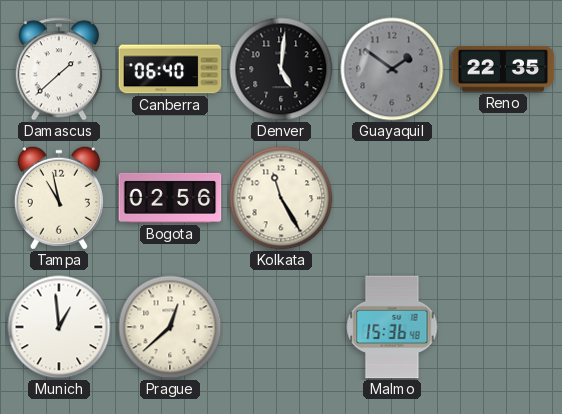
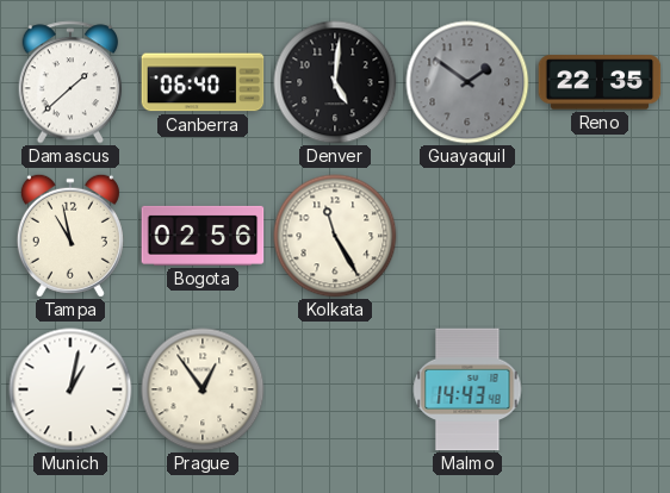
Munich: 12:59 -> 1:02
Prague: 12:38 -> 12:54
Malmo: 15:36 -> 14:43
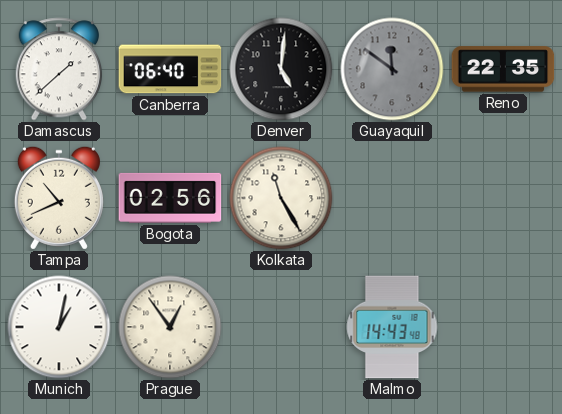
Guayaquil: 1:51 -> 11:51
Tampa: 10:58 -> 10:41
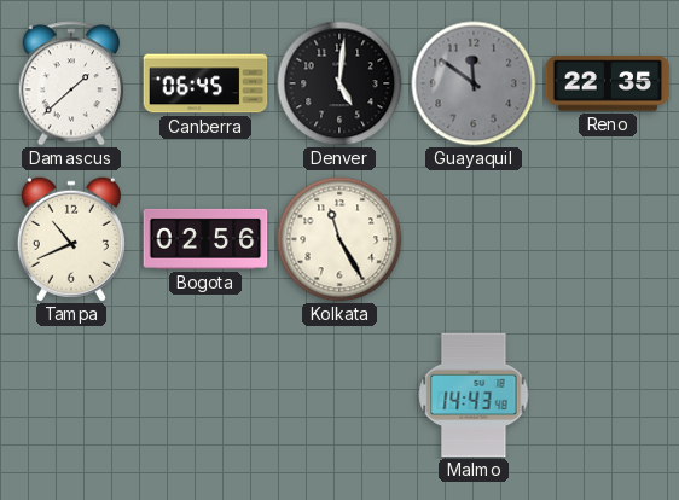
Canberra: 06:40 -> 06:45
Munich: 1:02 -> none
Prague: 12:54 -> none
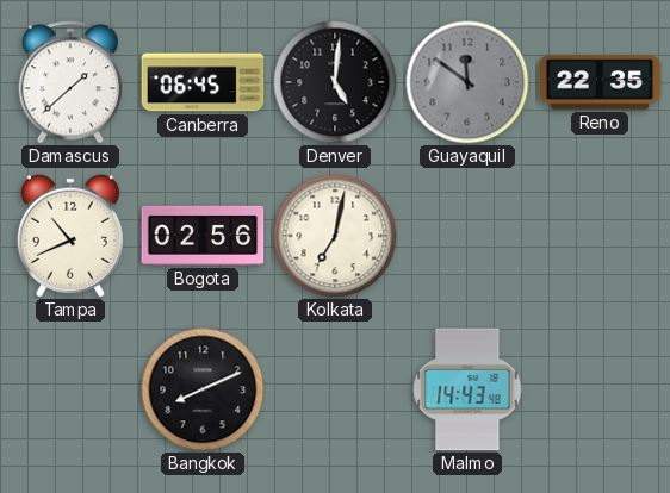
Kolkata: 11:25 -> 7:02
Bangkok: none -> 8:11
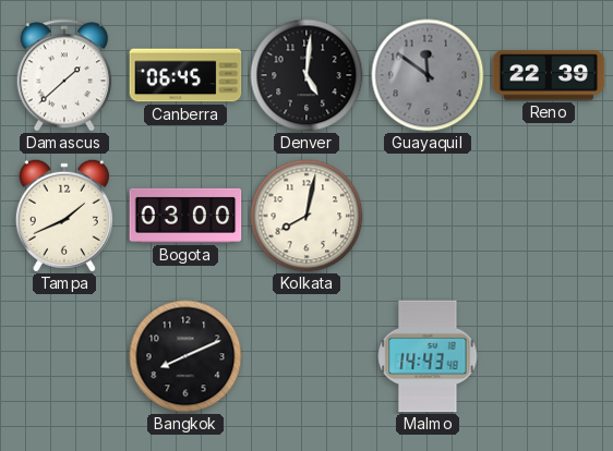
Reno: 22:35 -> 22:39
Tampa: 10:41 -> 1:41
Bogota: 02:56 -> 03:00
Kolkata: 7:02 -> 8:02
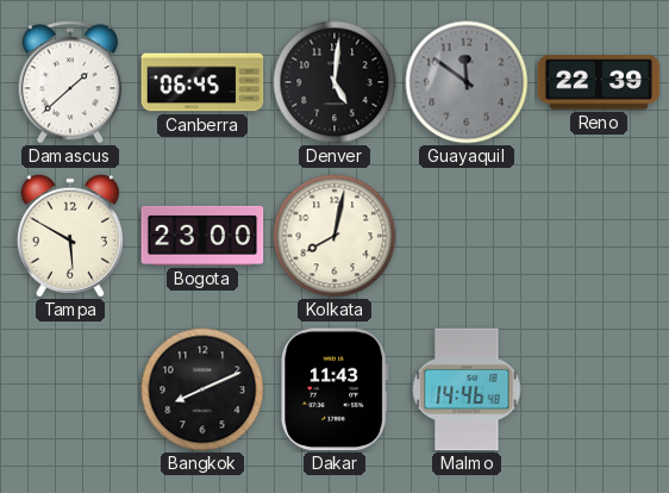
Tampa: 1:41 -> 5:50
Bogota: 03:00 -> 23:00
Dakar: none -> 11:43
Malmo: 14:43 -> 14:46
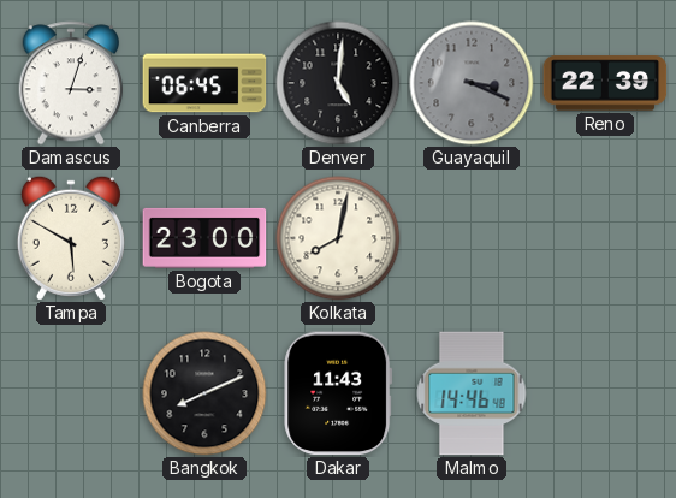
Damascus: 1:38 -> 3:03
Guayaquil: 11:51 -> 3:19
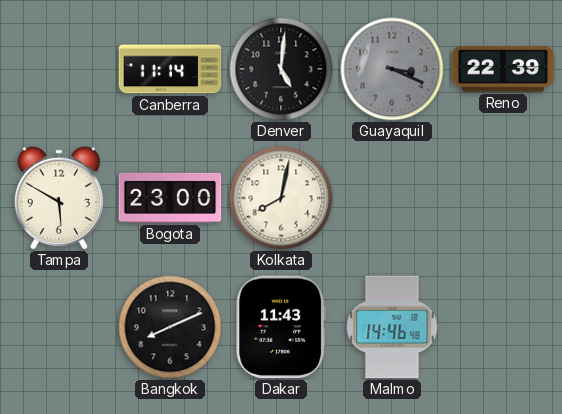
Damascus: 3:03 -> none
Canberra: 06:45 -> 11:14
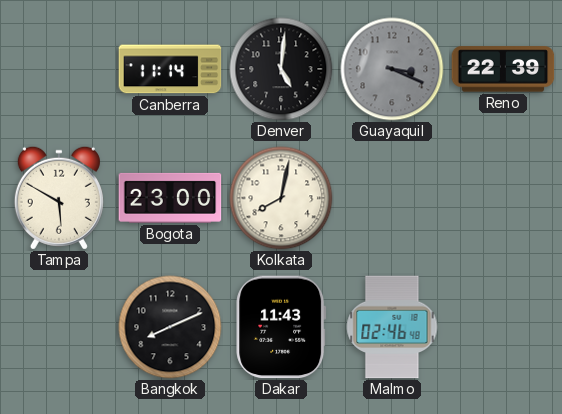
Malmo: 14:46 -> 02:46
